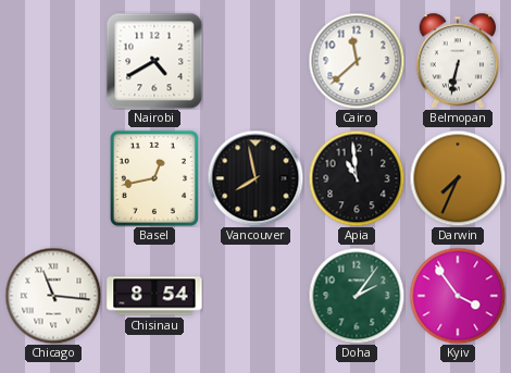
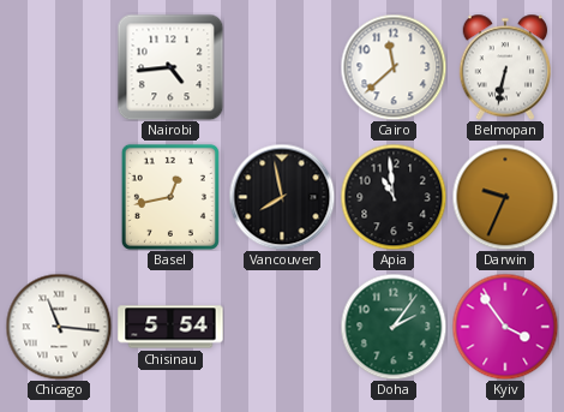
Nairobi: 4:40 -> 4:44
Darwin: 7:34 -> 9:34
Chisinau: 8:54 -> 5:54
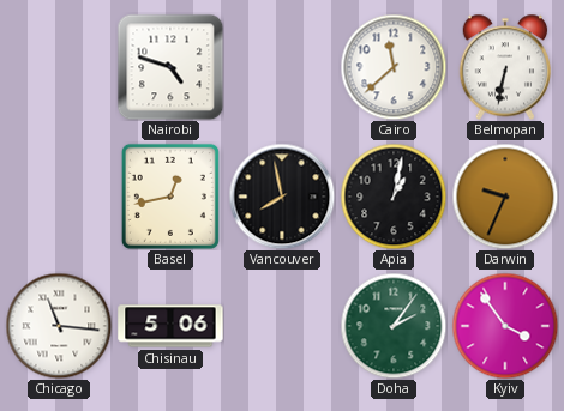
Nairobi: 4:44 -> 4:48
Apia: 10:59 -> 1:02
Chisinau: 5:54 -> 5:06
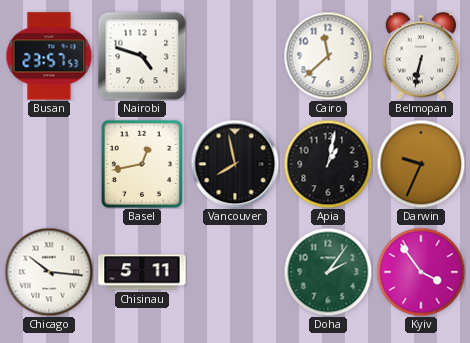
Busan: none -> 23:57
Chicago: 11:16 -> 10:16
Chisinau: 5:06 -> 5:11
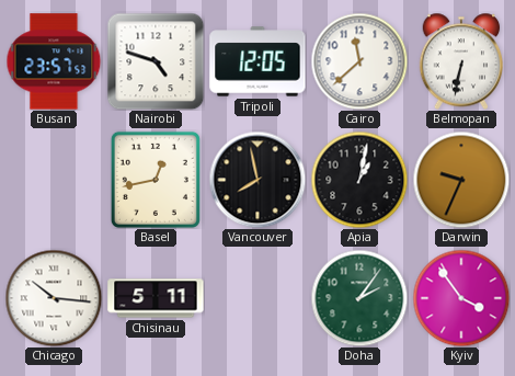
Tripoli: none -> 12:05
